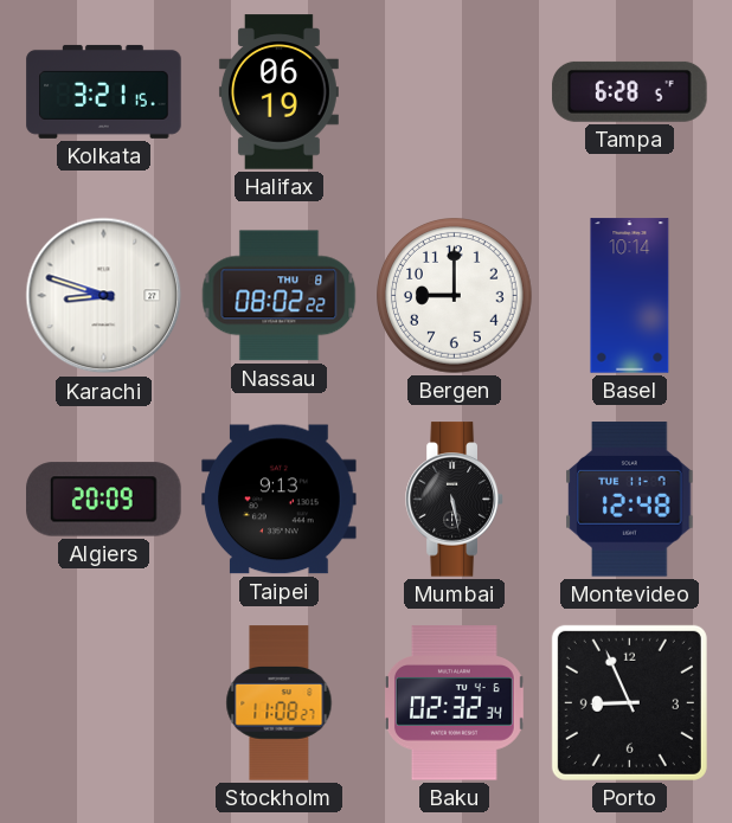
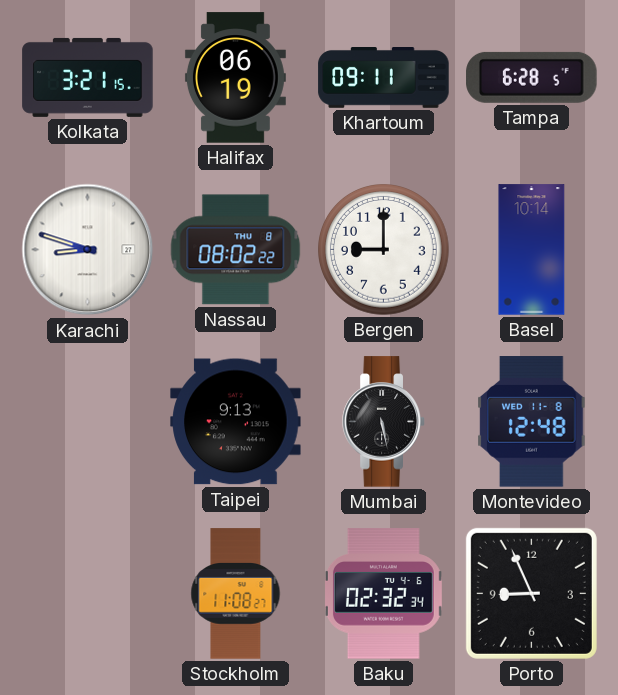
Khartoum: none -> 09:11
Algiers: 20:09 -> none
Montevideo date: TUE 11-7 -> WED 11-8
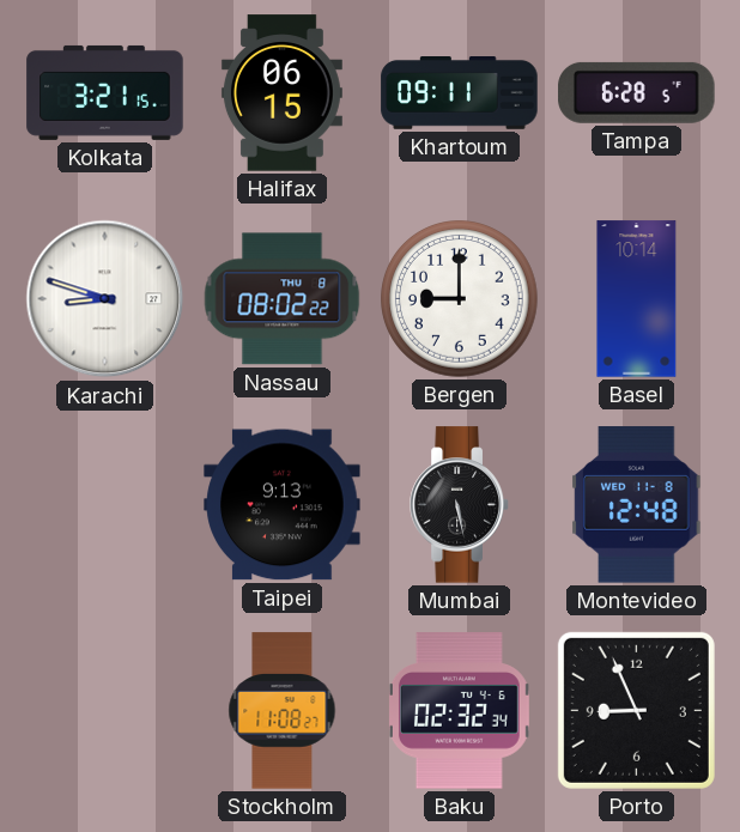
Halifax: 06:19 -> 06:15
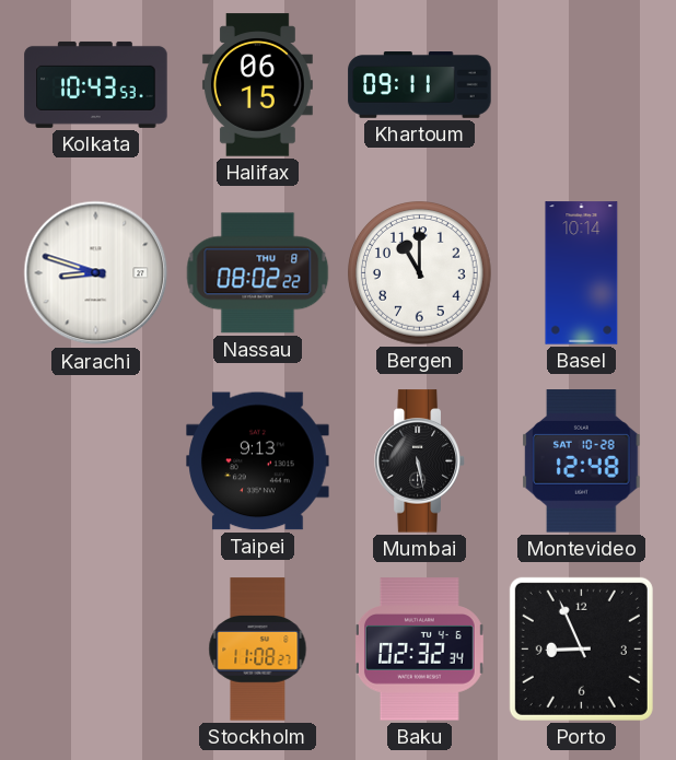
Kolkata: 3:21 -> 10:43
Tampa: 6:28 -> none
Bergen: 9:00 -> 11:00
Montevideo date: WED 11-8 -> SAT 10-28
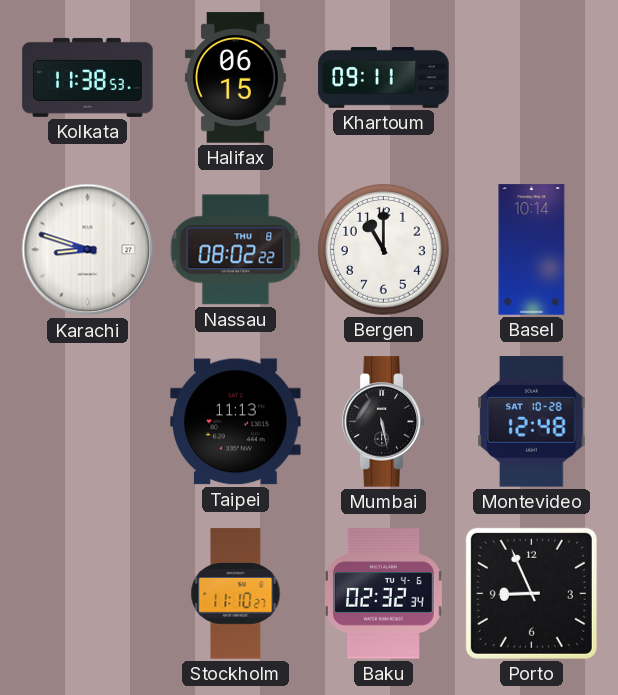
Kolkata: 10:43 -> 11:38
Taipei: 9:13 -> 11:13
Stockholm: 11:08 -> 11:10
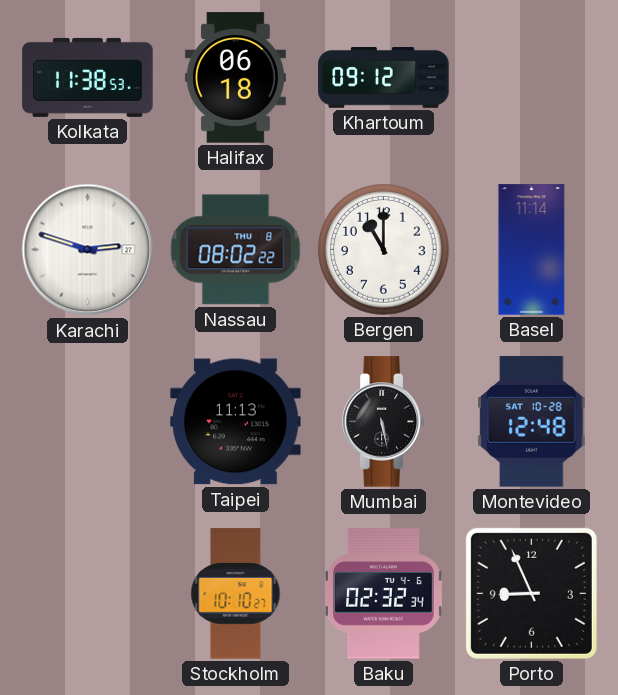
Halifax: 06:15 -> 06:18
Khartoum: 09:11 -> 09:12
Karachi: 8:48 -> 2:48
Basel: 10:14 -> 11:14
Stockholm: 11:10 -> 10:10
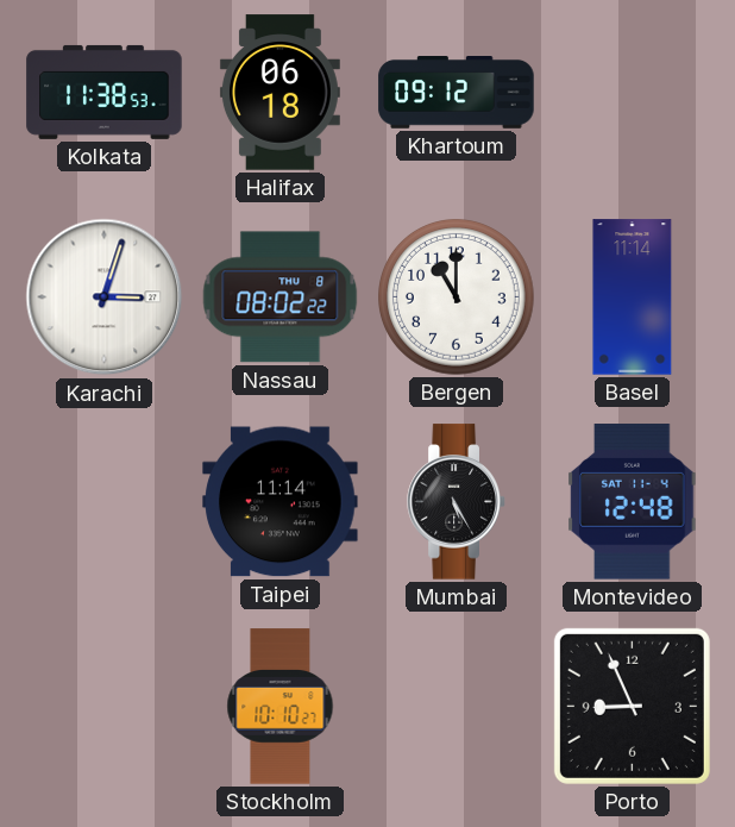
Karachi: 2:48 -> 3:03
Taipei: 11:13 -> 11:14
Mumbai: 5:28 -> 5:25
Montevideo date: SAT 10-28 -> SAT 11-4
Baku: 02:32 -> none
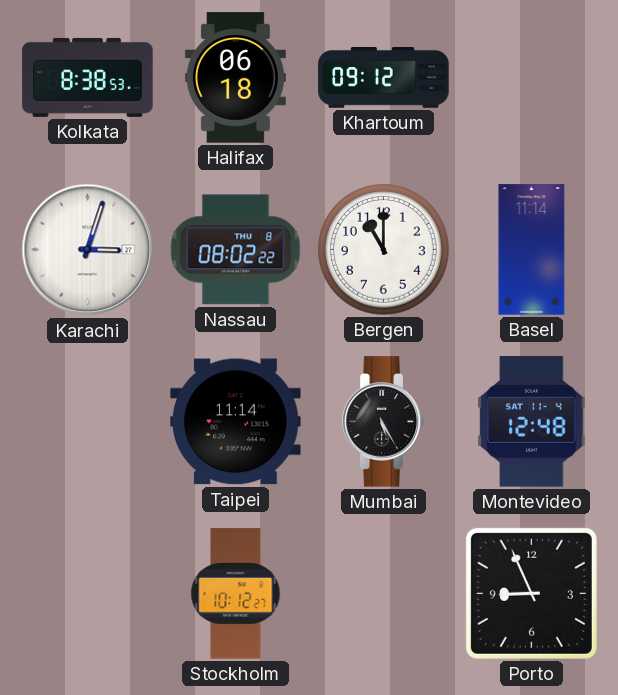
Kolkata: 11:38 -> 8:38
Stockholm: 10:10 -> 10:12
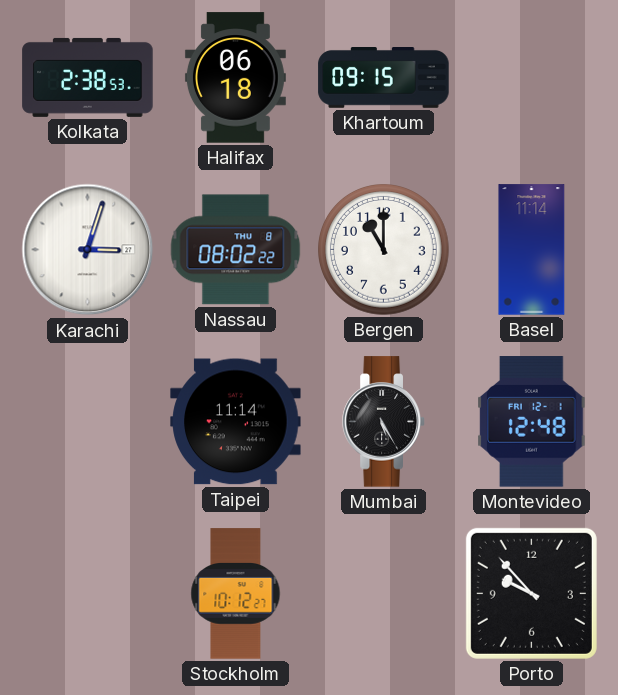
Kolkata: 8:38 -> 2:38
Khartoum: 09:12 -> 09:15
Montevideo date: SAT 11-4 -> FRI 12-1
Porto: 8:56 -> 9:53
